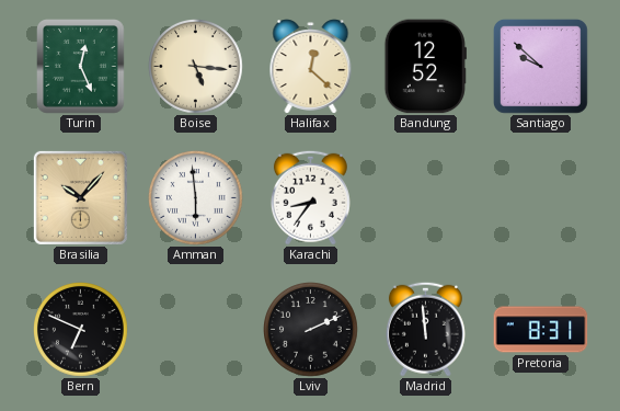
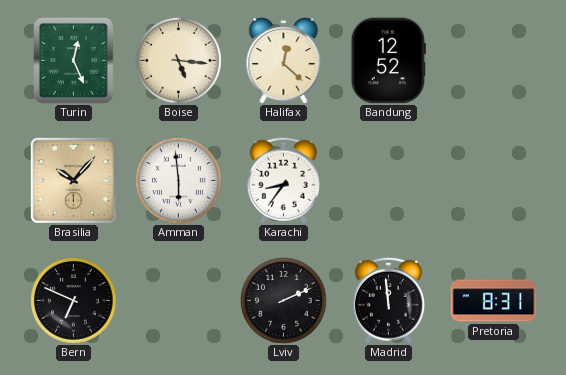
Santiago: 9:52 -> none
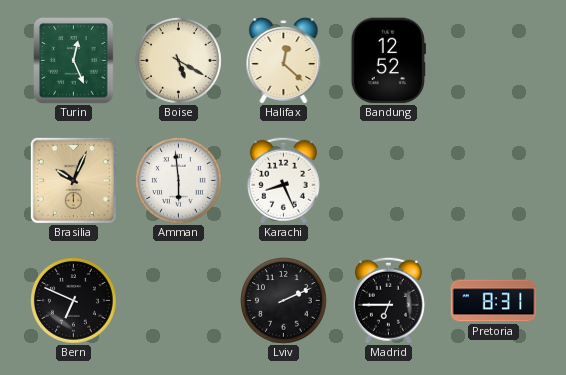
Boise: 5:16 -> 5:20
Brasilia: 10:07 -> 10:04
Karachi: 8:36 -> 8:26
Madrid: 11:59 -> 6:45
